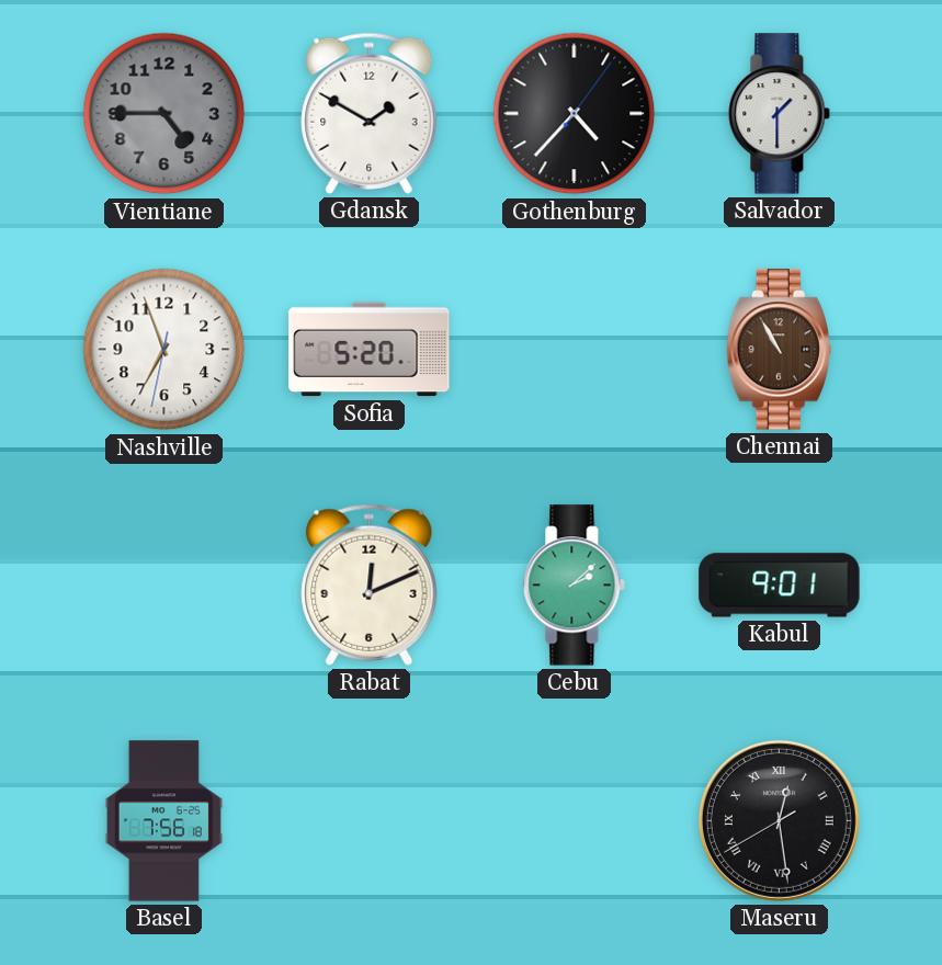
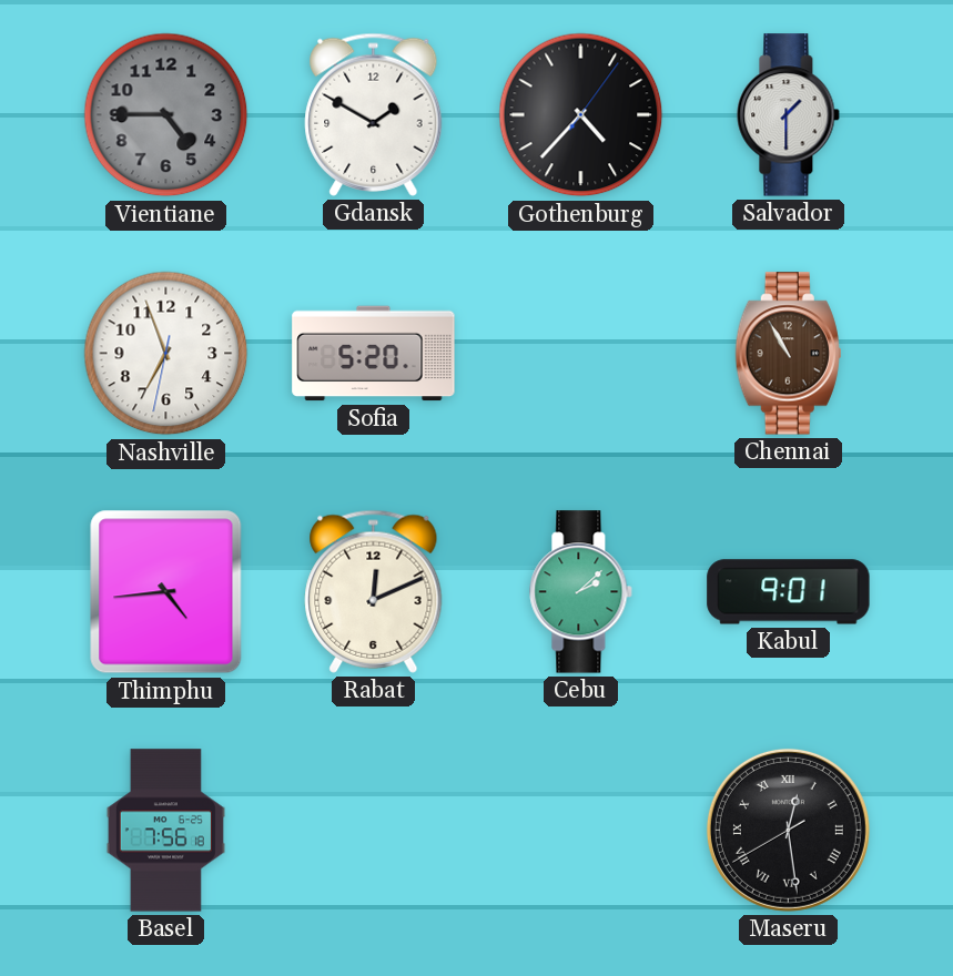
Thimphu: none -> 4:44
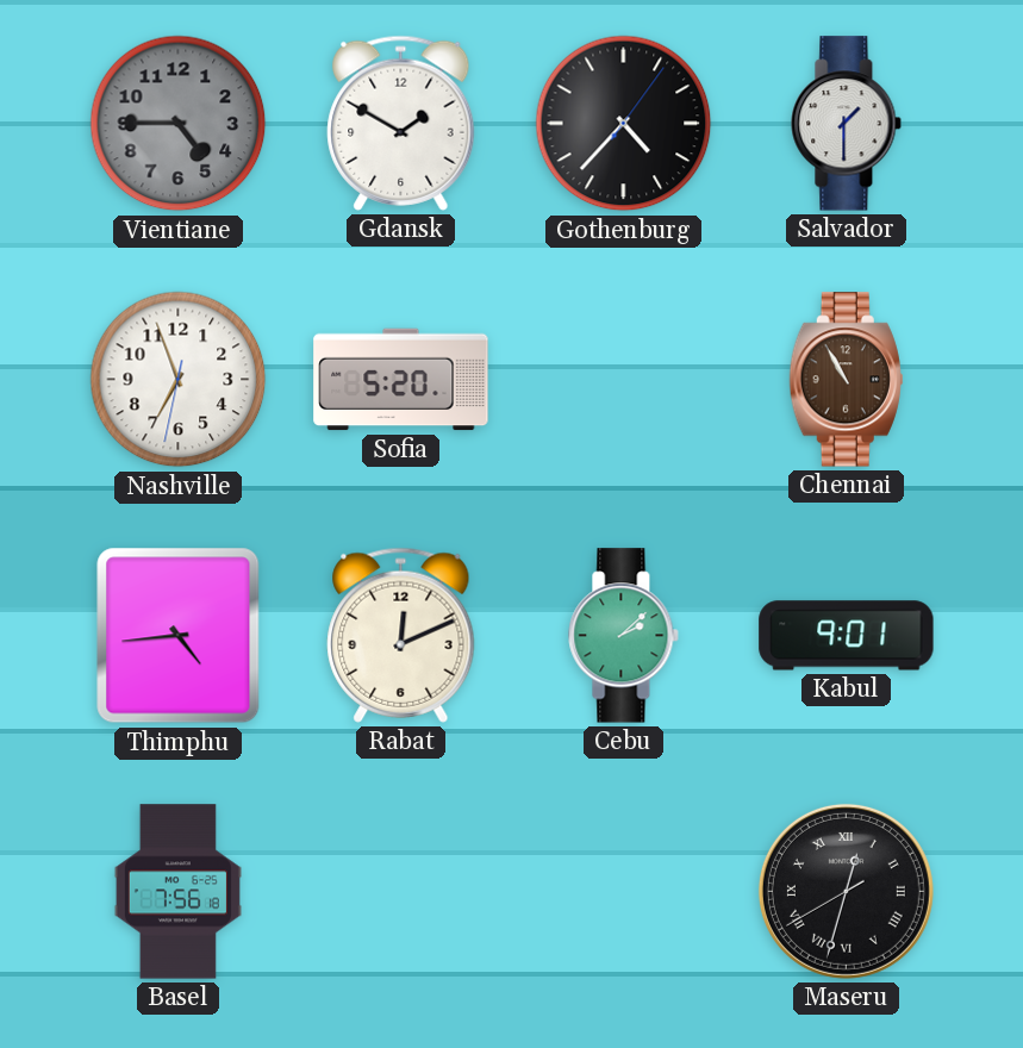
Maseru: 12:28 -> 12:32
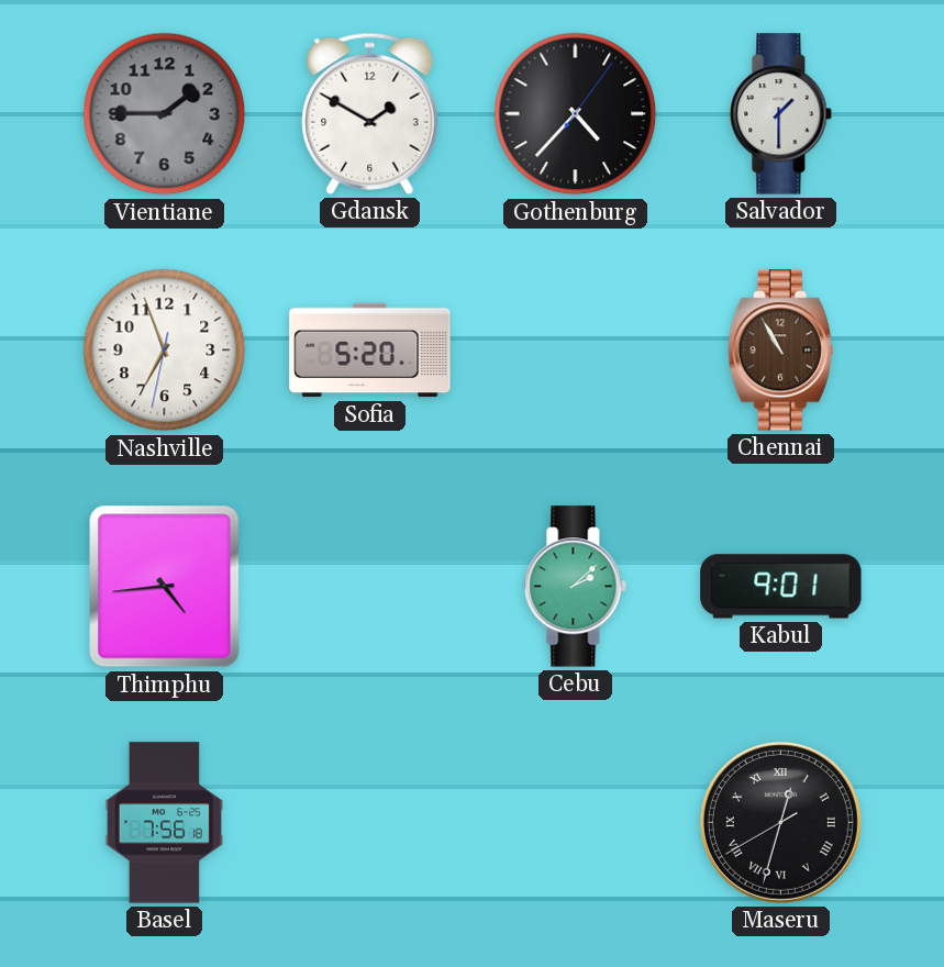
Vientiane: 4:45 -> 1:45
Rabat: 12:11 -> none
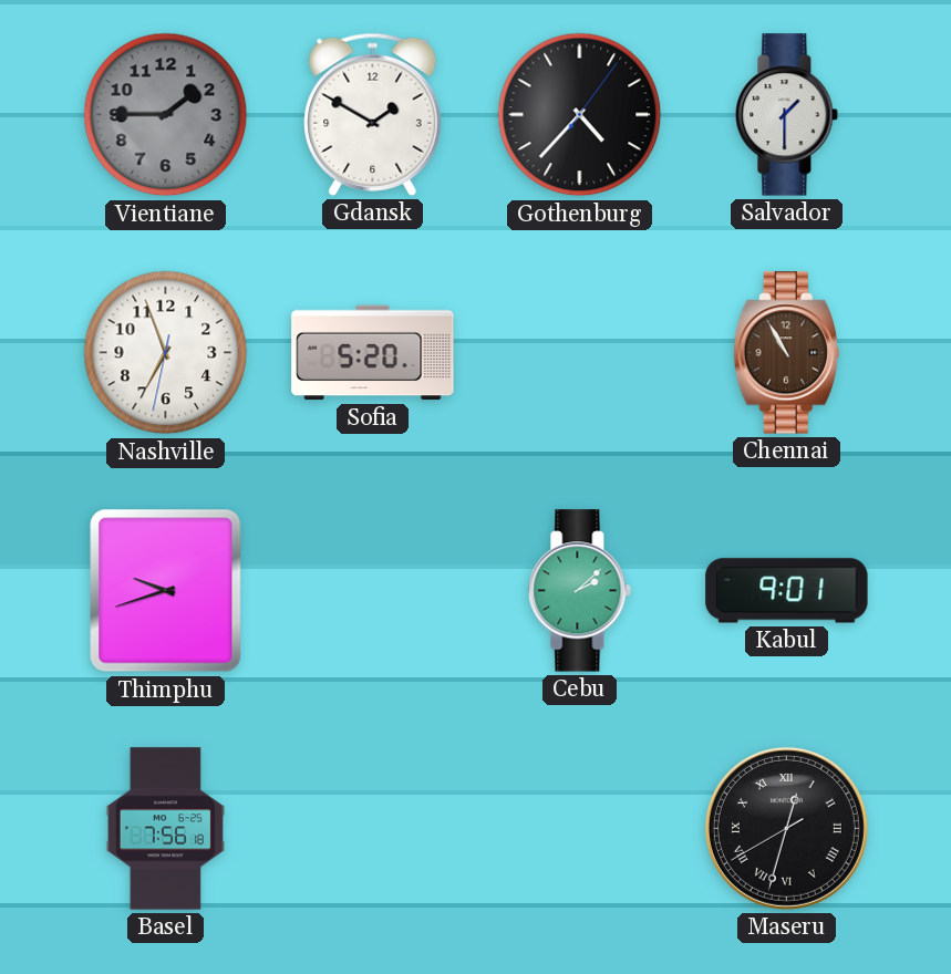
Thimphu: 4:44 -> 9:42
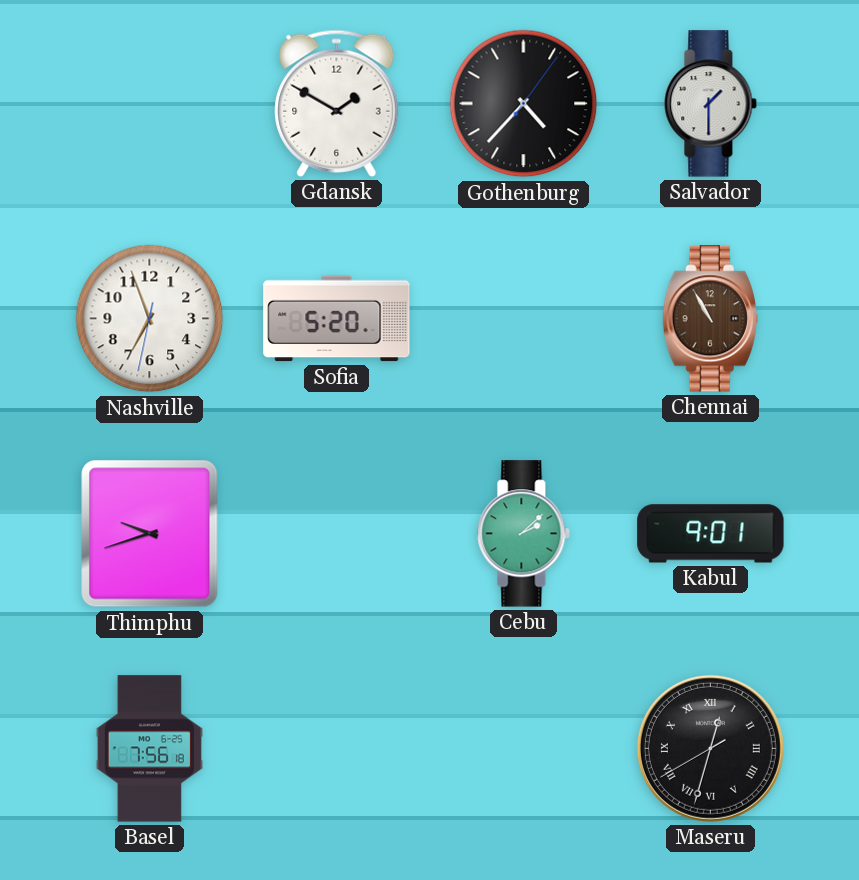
Vientiane: 1:45 -> none
